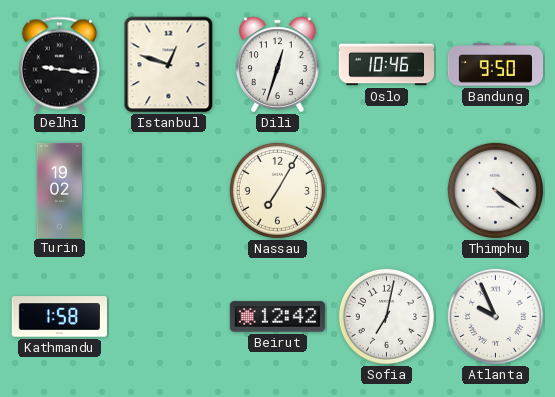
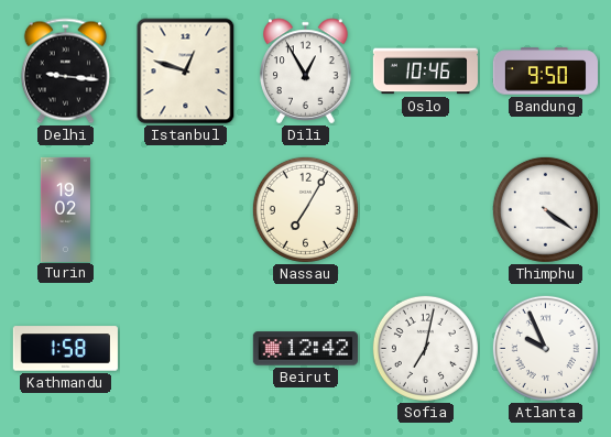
Dili: 12:33 -> 12:55
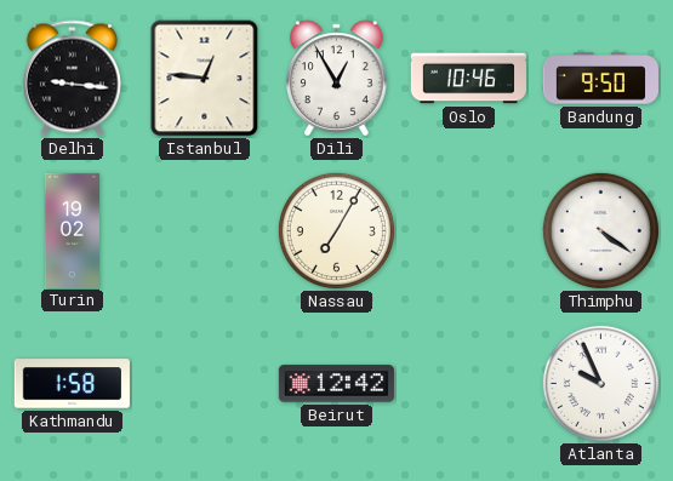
Istanbul: 12:48 -> 12:46
Sofia: 7:02 -> none
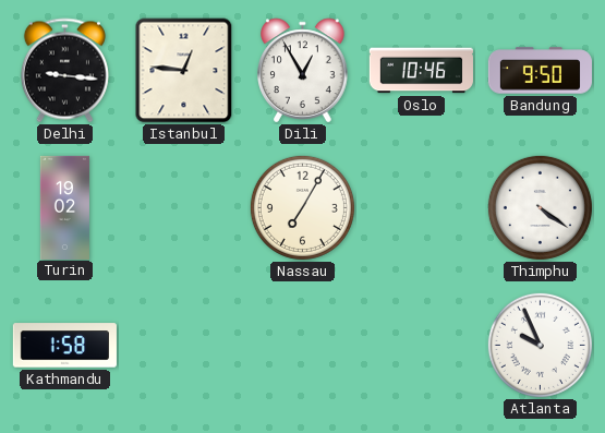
Beirut: 12:42 -> none
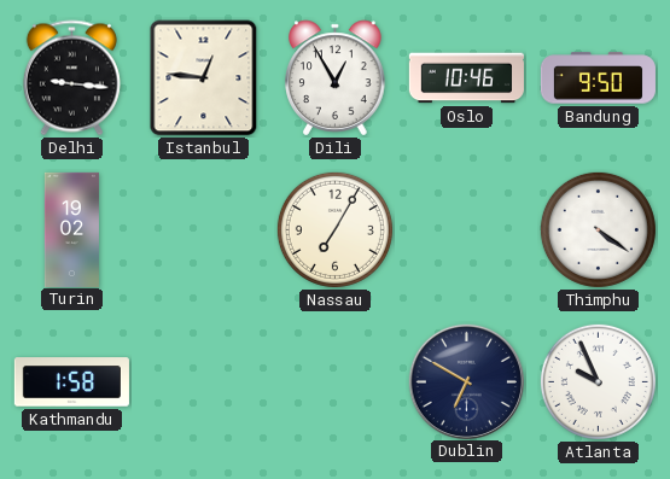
Dublin: none -> 6:50
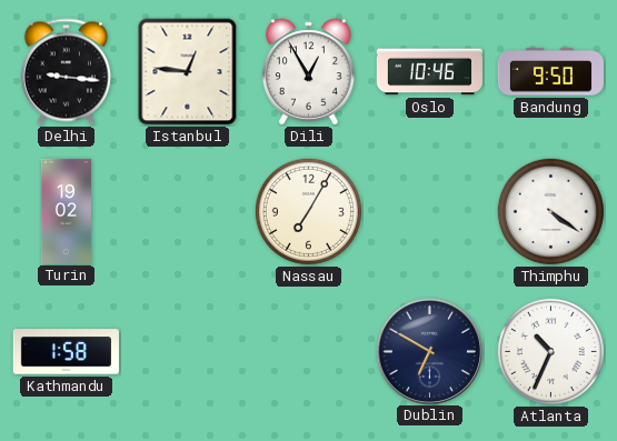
Atlanta: 9:56 -> 10:34
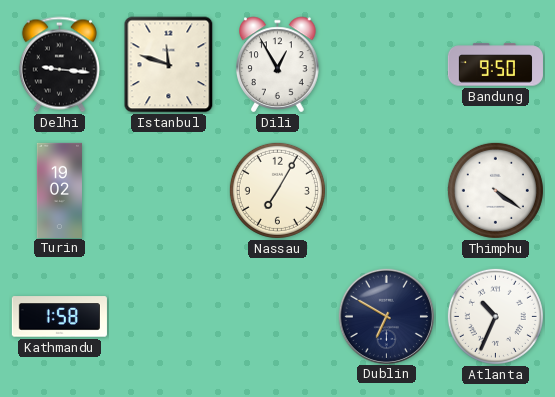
Istanbul: 12:46 -> 11:48
Oslo: 10:46 -> none
